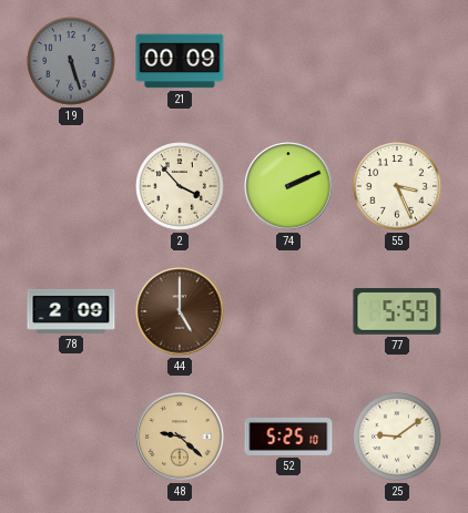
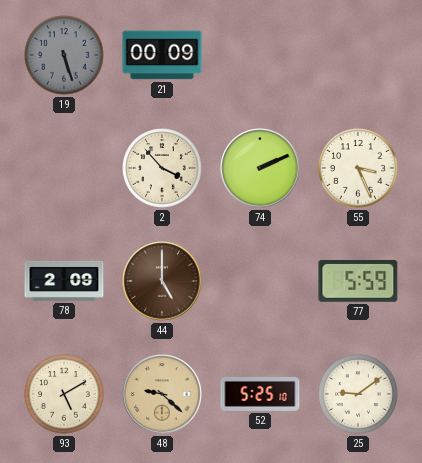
93: none -> 5:10
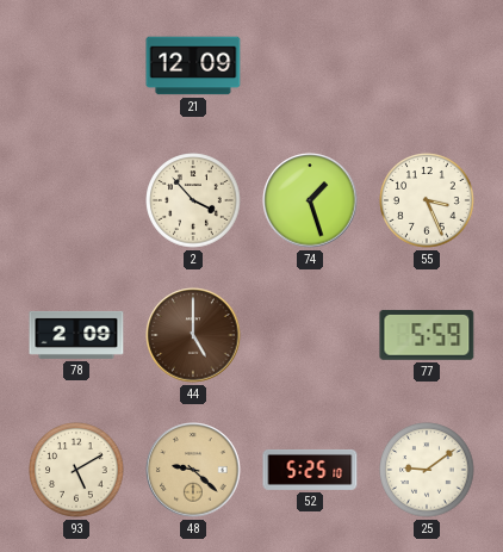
19: 5:27 -> none
21: 00:09 -> 12:09
74: 2:11 -> 1:27
